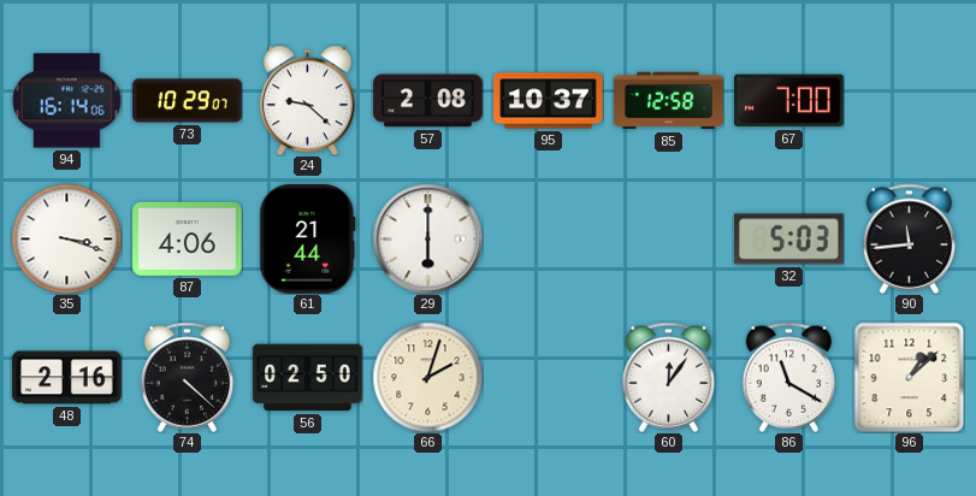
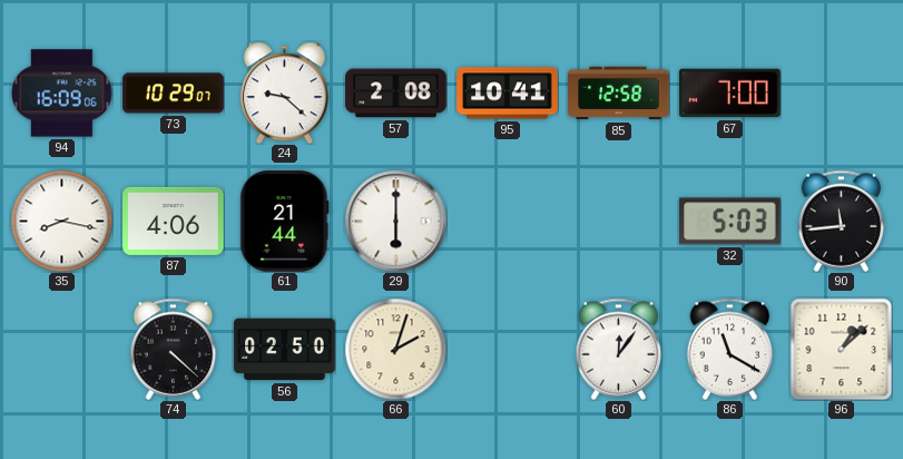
94: 16:14 -> 16:09
95: 10:37 -> 10:41
35: 3:18 -> 8:17
48: 2:16 -> none
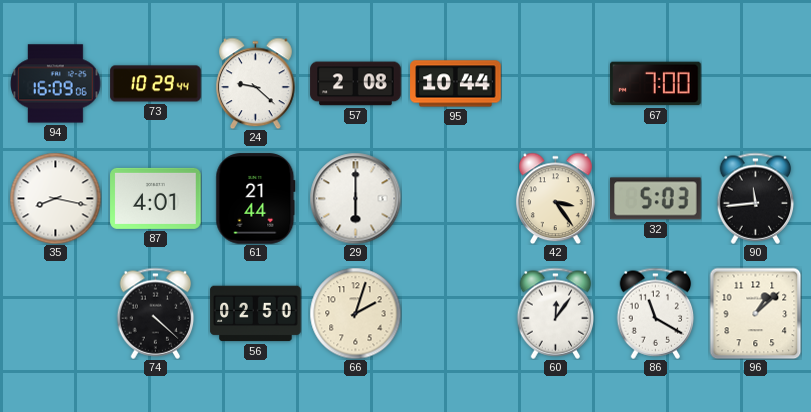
73: 10:29:07 -> 10:29:44
95: 10:41 -> 10:44
85: 12:58 -> none
87: 4:06 -> 4:01
42: none -> 3:24
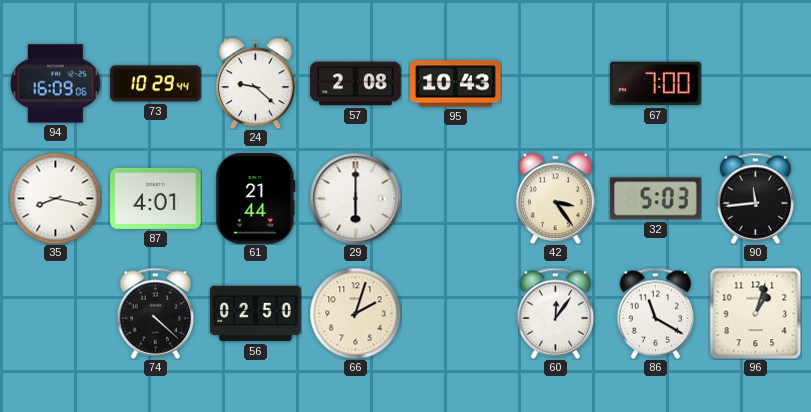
95: 10:44 -> 10:43
96: 1:08 -> 1:03
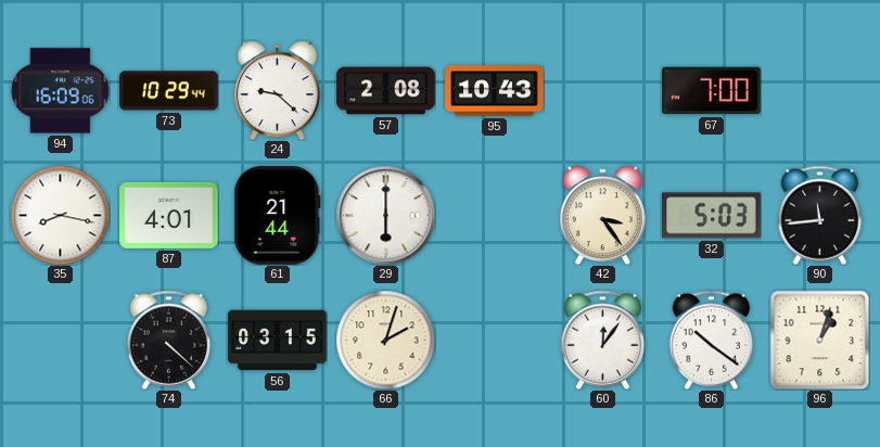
56: 02:50 -> 03:15
86: 11:20 -> 10:21
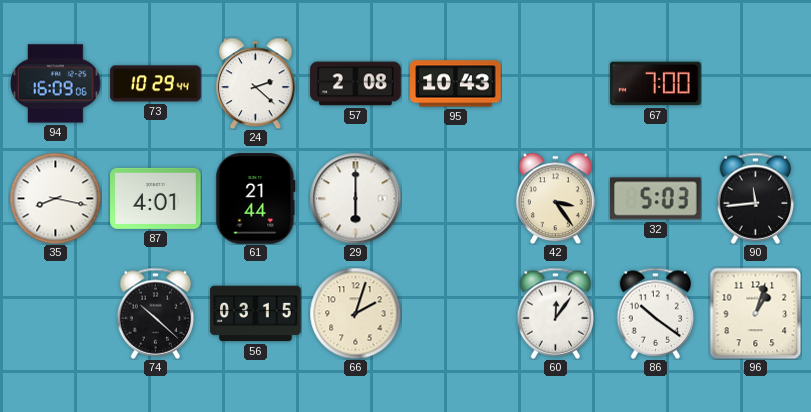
24: 9:22 -> 2:22
74: 4:22 -> 10:22
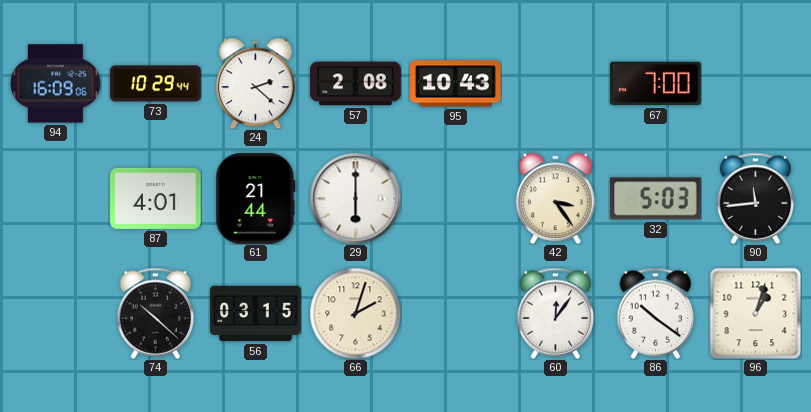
35: 8:17 -> none
